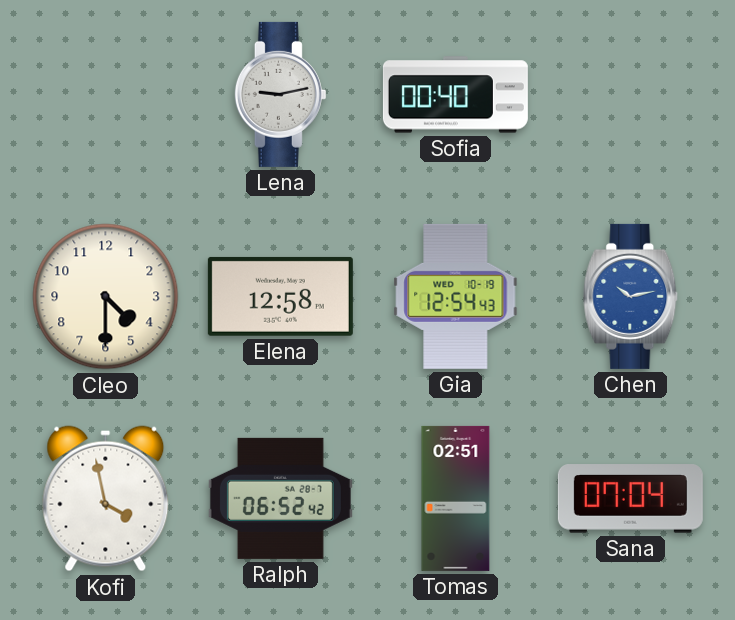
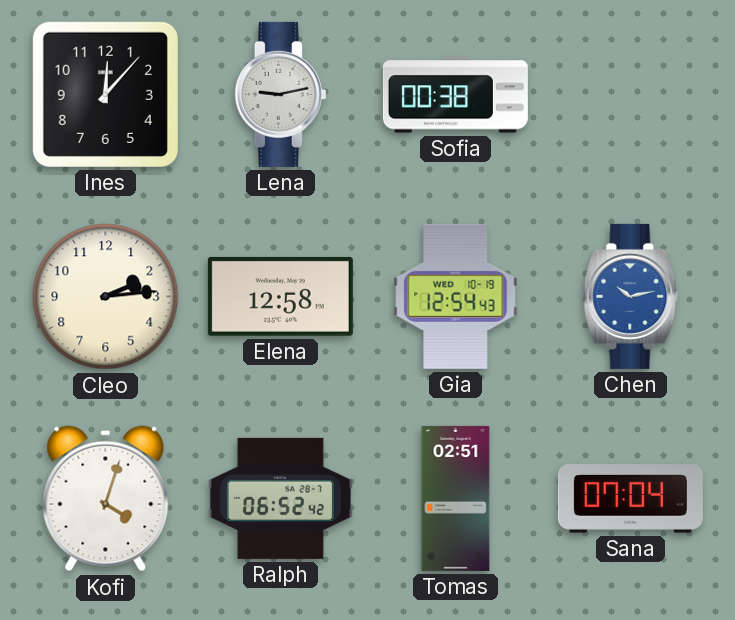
Ines: none -> 12:07
Sofia: 00:40 -> 00:38
Cleo: 4:30 -> 2:14
Kofi: 3:58 -> 4:03
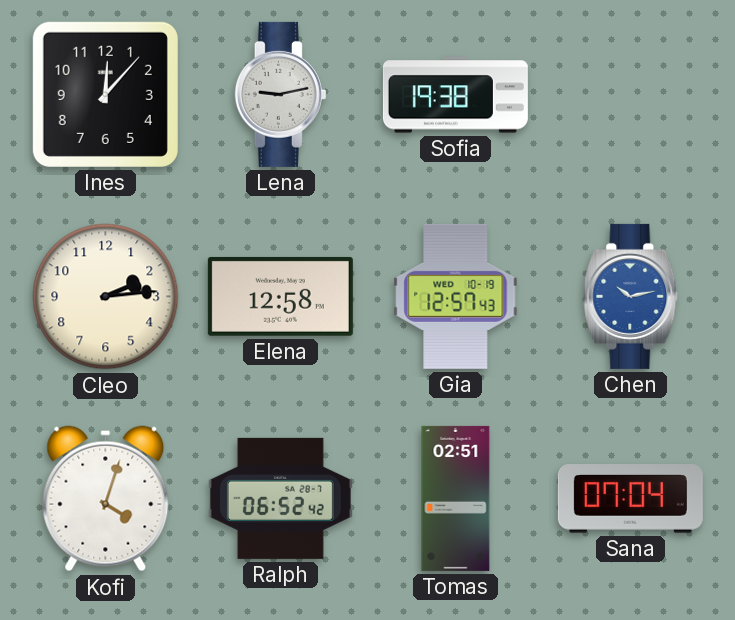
Sofia: 00:38 -> 19:38
Gia: 12:54 -> 12:57
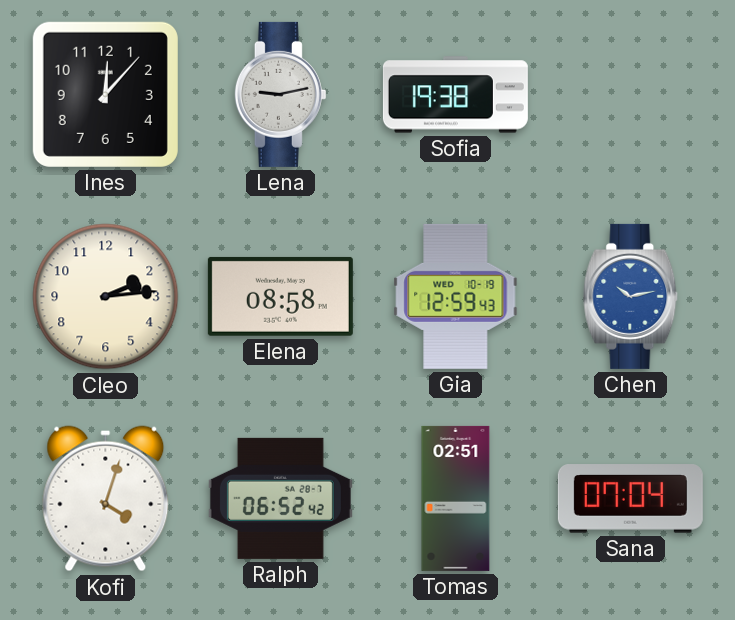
Elena: 12:58 -> 08:58
Gia: 12:57 -> 12:59
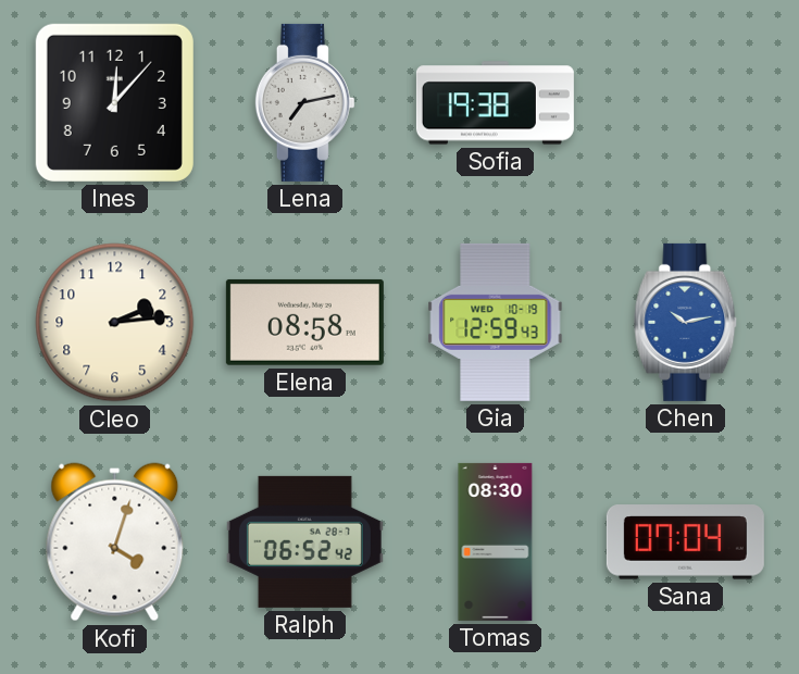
Lena: 9:13 -> 7:13
Tomas: 02:51 -> 08:30
